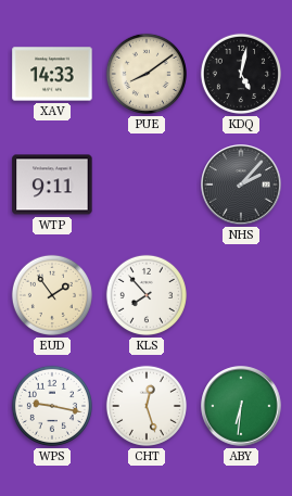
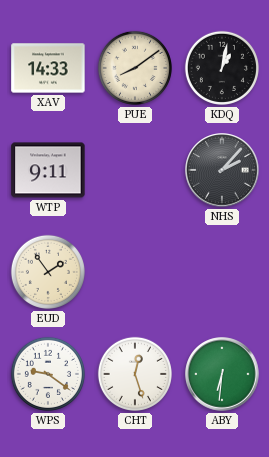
KDQ: 5:02 -> 1:02
KLS: 7:53 -> none
WPS: 9:17 -> 9:21
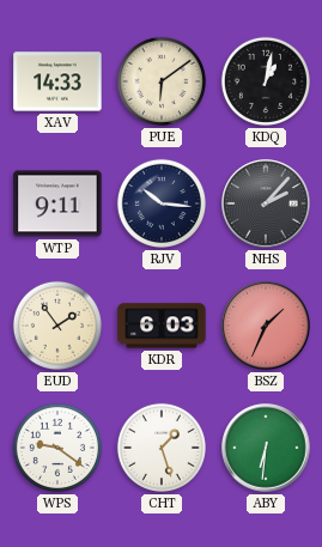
PUE: 8:09 -> 6:09
RJV: none -> 10:16
KDR: none -> 6:03
BSZ: none -> 1:34
CHT: 12:27 -> 1:27
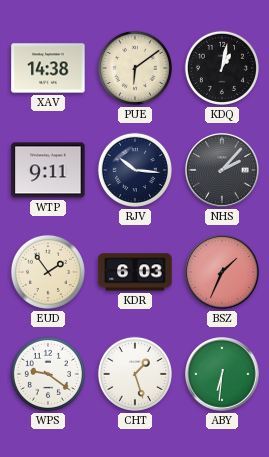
XAV: 14:33 -> 14:38
